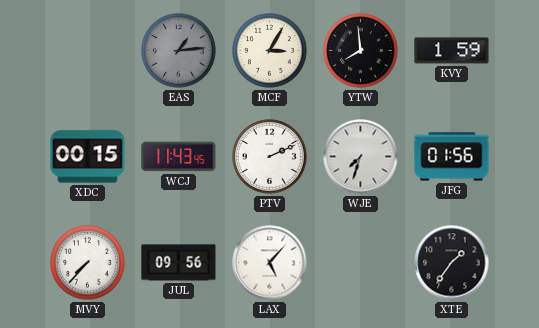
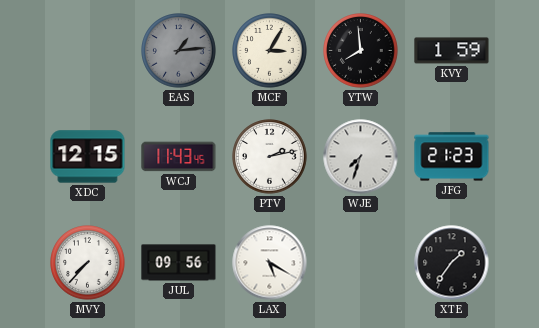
XDC: 00:15 -> 12:15
PTV: 2:11 -> 2:13
JFG: 01:56 -> 21:23
LAX: 5:07 -> 5:20
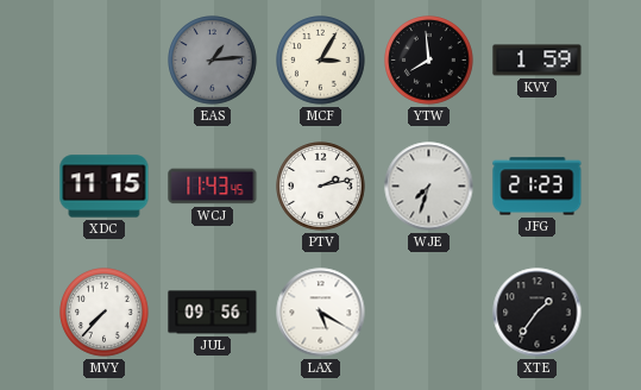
XDC: 12:15 -> 11:15
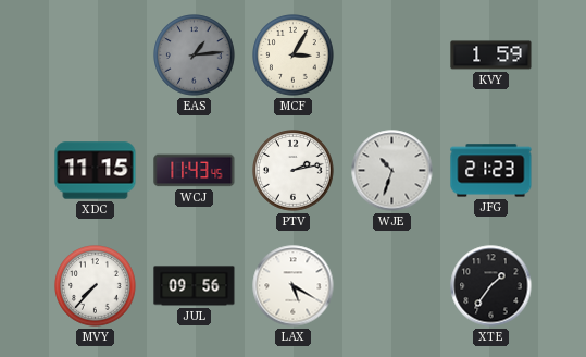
YTW: 7:59 -> none
WJE: 7:33 -> 10:33
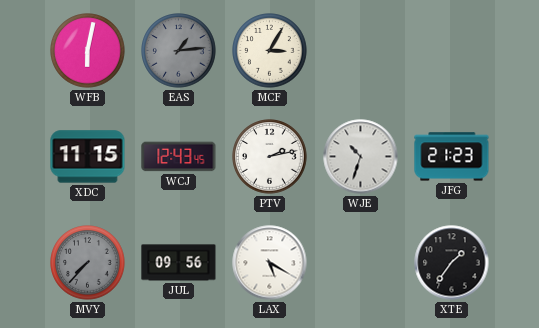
WFB: none -> 6:02
KVY: 1:59 -> none
WCJ: 11:43 -> 12:43
MVY dial: white -> grey
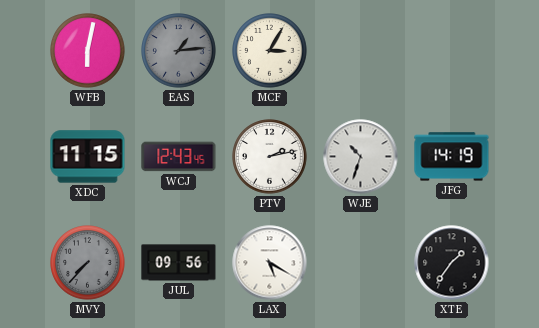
JFG: 21:23 -> 14:19
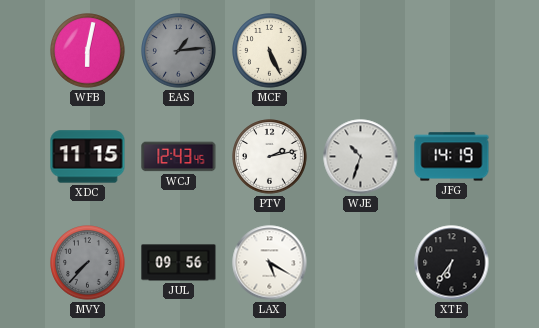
MCF: 3:05 -> 5:26
XTE: 1:36 -> 6:36
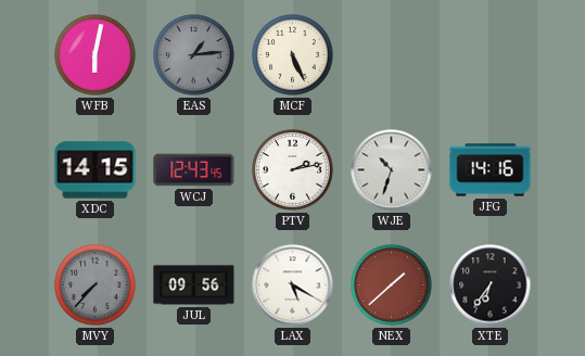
XDC: 11:15 -> 14:15
JFG: 14:19 -> 14:16
NEX: none -> 1:38
